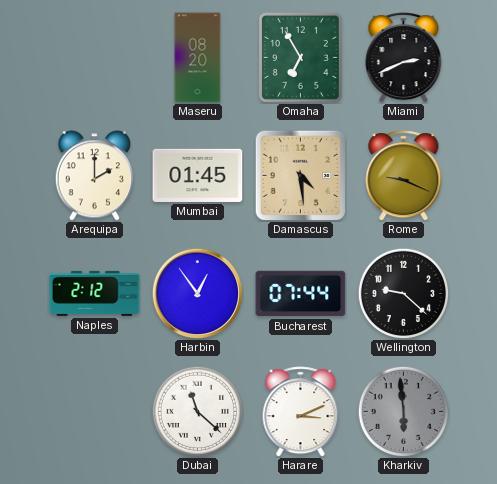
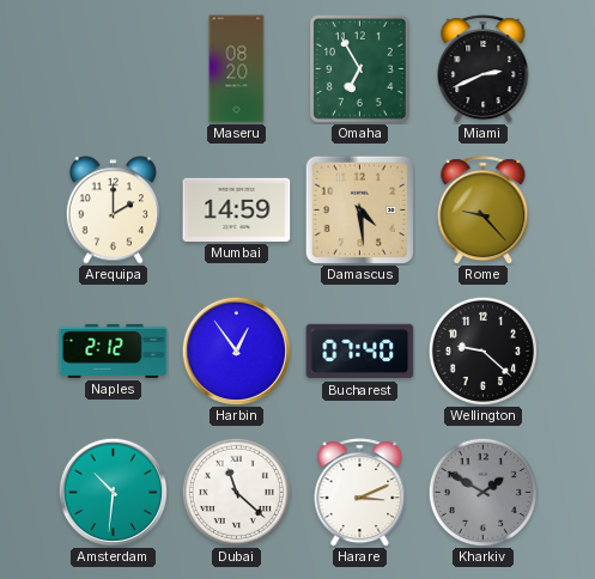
Mumbai: 01:45 -> 14:59
Rome: 9:19 -> 9:23
Bucharest: 07:44 -> 07:40
Amsterdam: none -> 10:31
Kharkiv: 5:59 -> 1:50
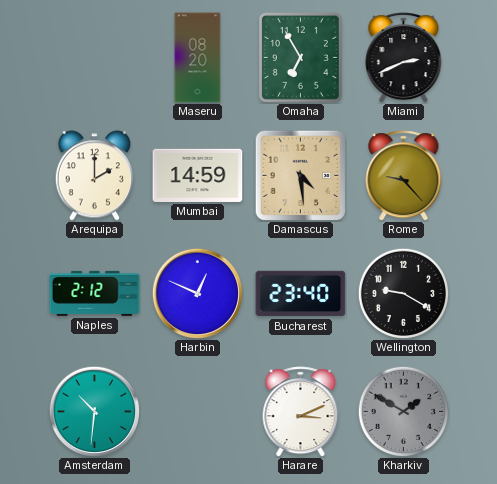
Harbin: 12:54 -> 12:49
Bucharest: 07:40 -> 23:40
Wellington: 9:22 -> 9:20
Dubai: 11:22 -> none
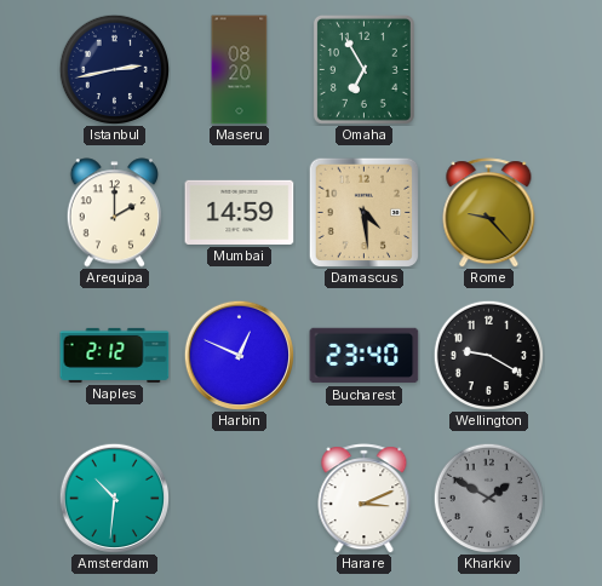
Istanbul: none -> 2:43
Miami: 2:41 -> none
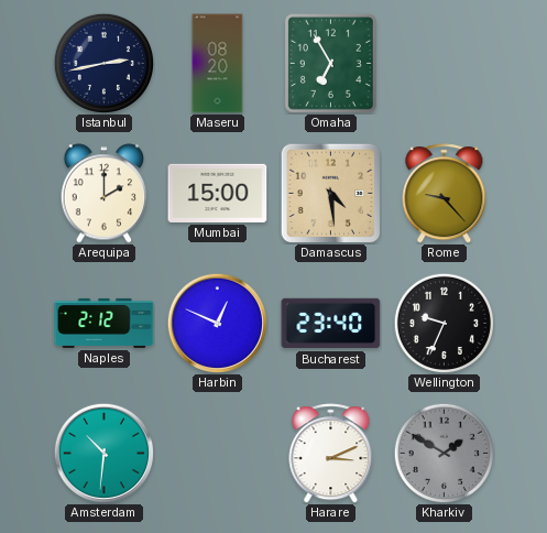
Mumbai: 14:59 -> 15:00
Wellington: 9:20 -> 9:34
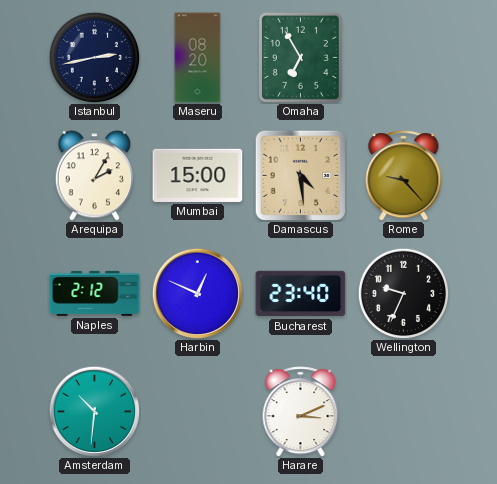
Arequipa: 2:00 -> 2:05
Kharkiv: 1:50 -> none
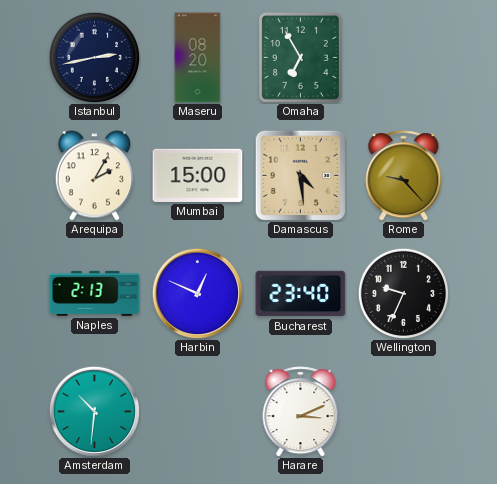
Naples: 2:12 -> 2:13
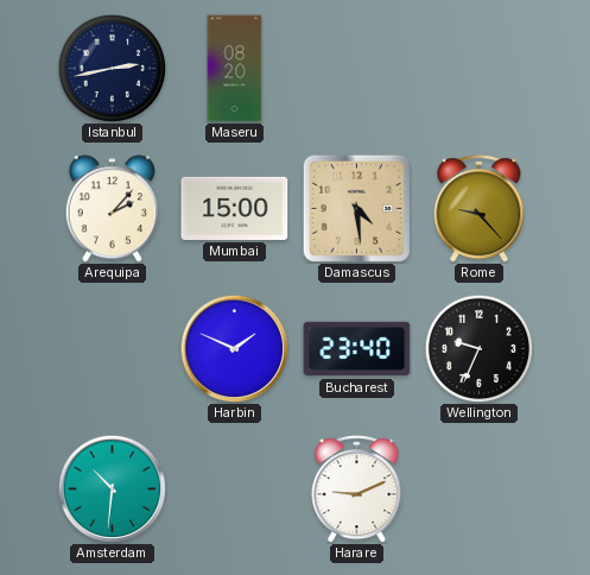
Omaha: 6:55 -> none
Arequipa: 2:05 -> 2:07
Naples: 2:13 -> none
Harbin: 12:49 -> 1:49
Harare: 3:11 -> 9:11
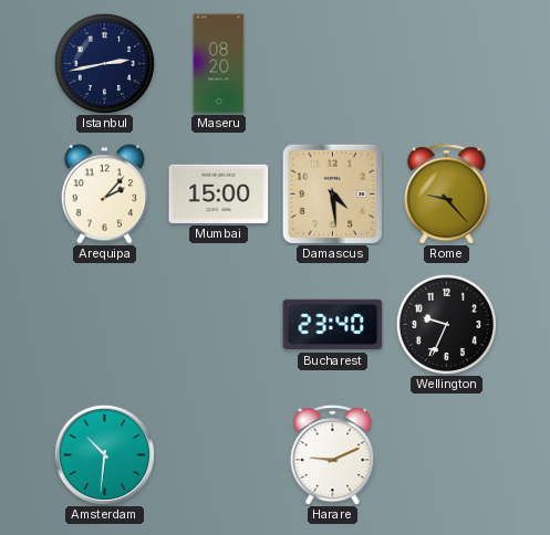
Harbin: 1:49 -> none
